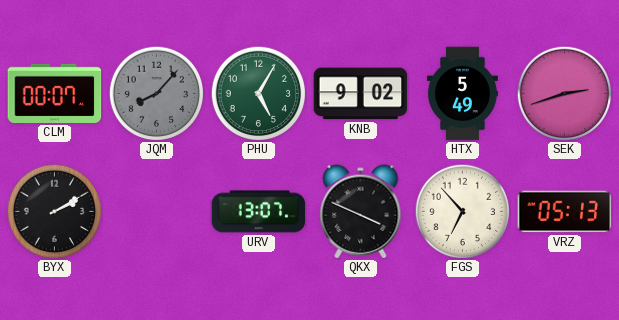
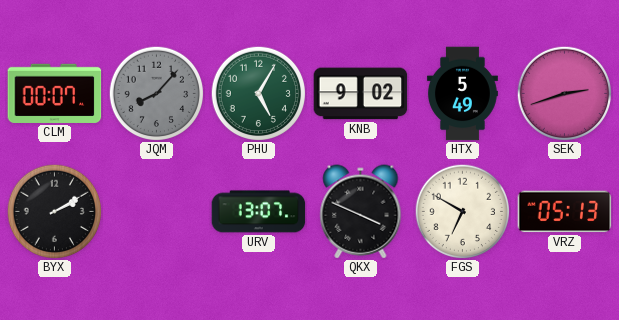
FGS: 6:53 -> 6:50
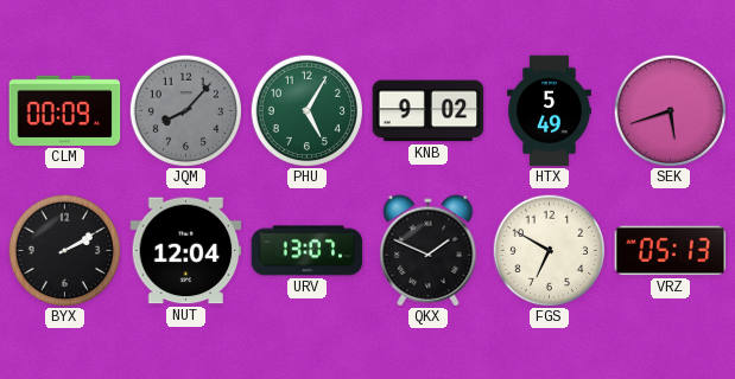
CLM: 00:07 -> 00:09
SEK: 2:42 -> 5:42
NUT: none -> 12:04
QKX: 3:49 -> 1:49
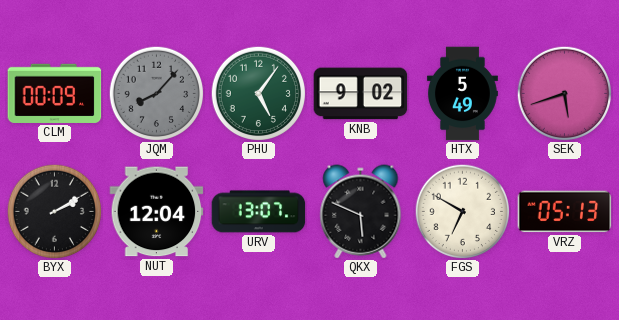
PHU: 5:05 -> 5:06
QKX: 1:49 -> 5:49
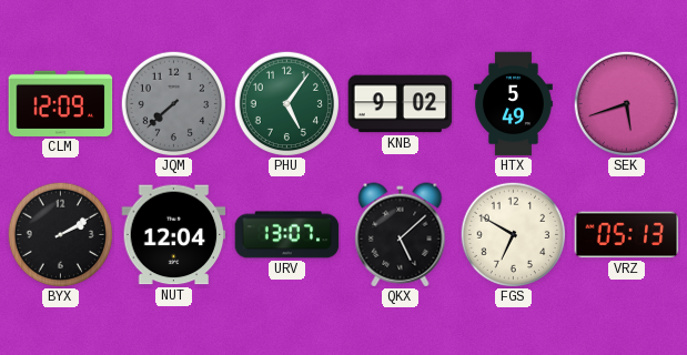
CLM: 00:09 -> 12:09
JQM: 8:07 -> 7:38
QKX: 5:49 -> 5:08
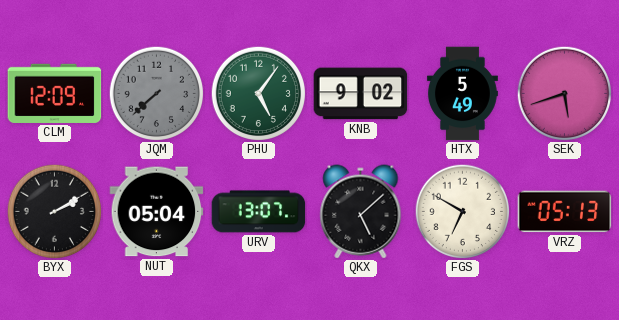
NUT: 12:04 -> 05:04
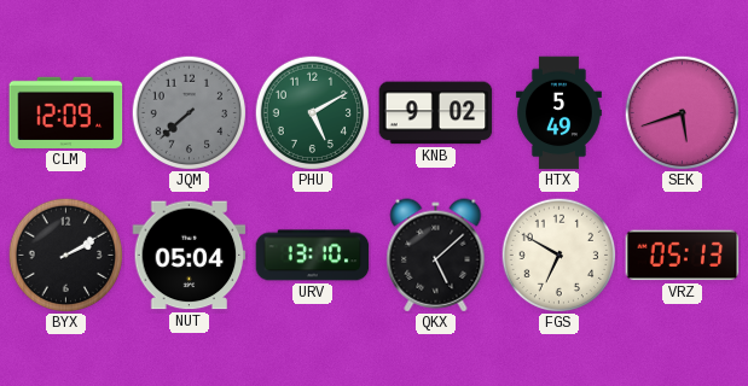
PHU: 5:06 -> 5:10
URV: 13:07 -> 13:10
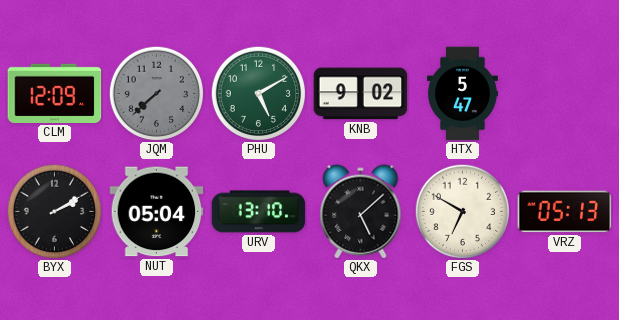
HTX: 5:49 -> 5:47
SEK: 5:42 -> none
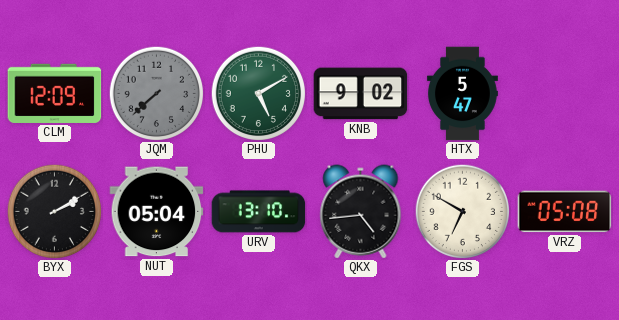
QKX: 5:08 -> 4:44
VRZ: 05:13 -> 05:08
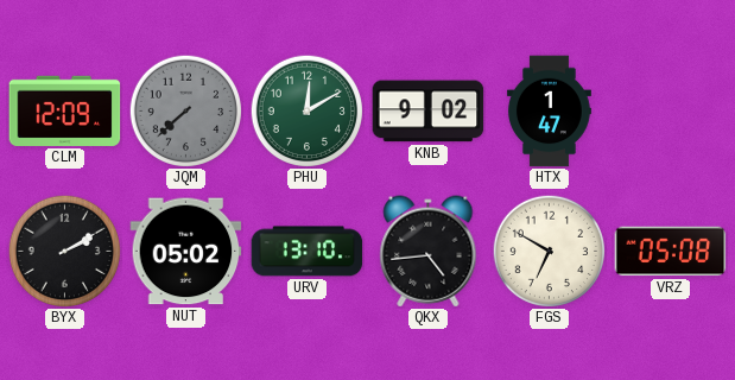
PHU: 5:10 -> 12:10
HTX: 5:47 -> 1:47
NUT: 05:04 -> 05:02
